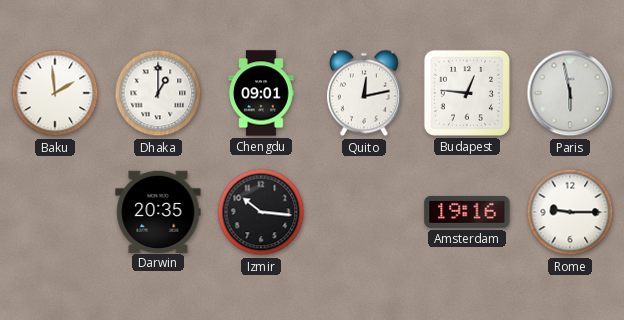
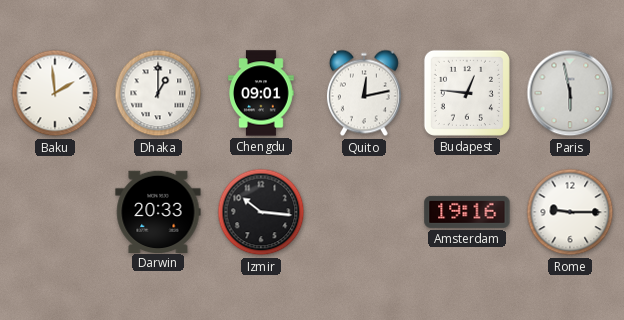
Darwin: 20:35 -> 20:33
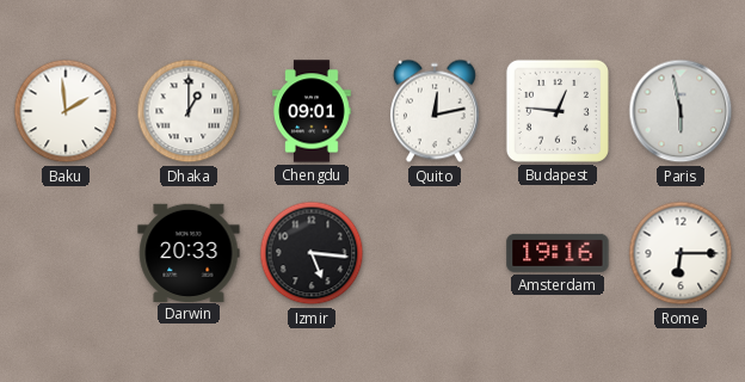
Izmir: 10:16 -> 5:16
Rome: 9:15 -> 6:15
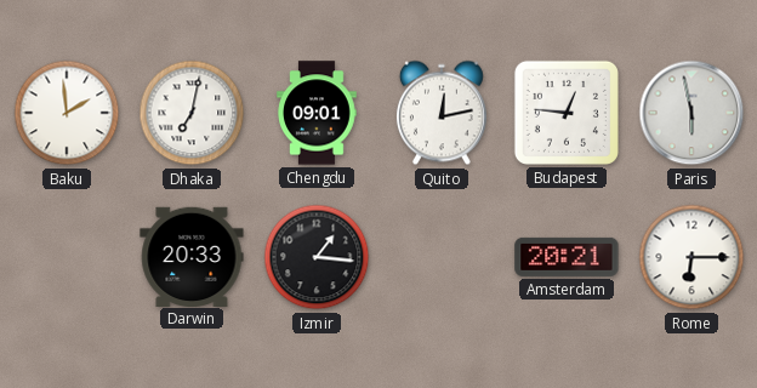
Dhaka: 1:00 -> 7:02
Izmir: 5:16 -> 1:16
Amsterdam: 19:16 -> 20:21
